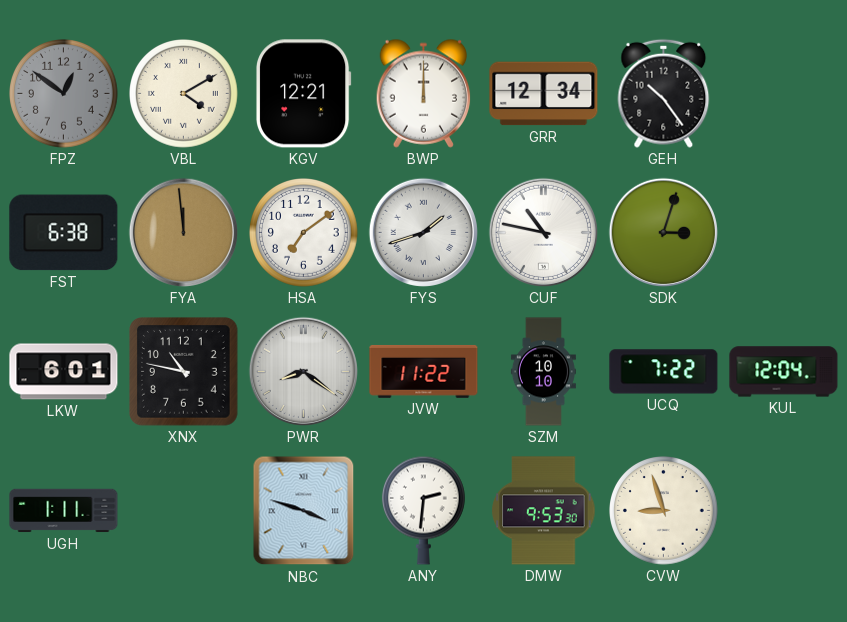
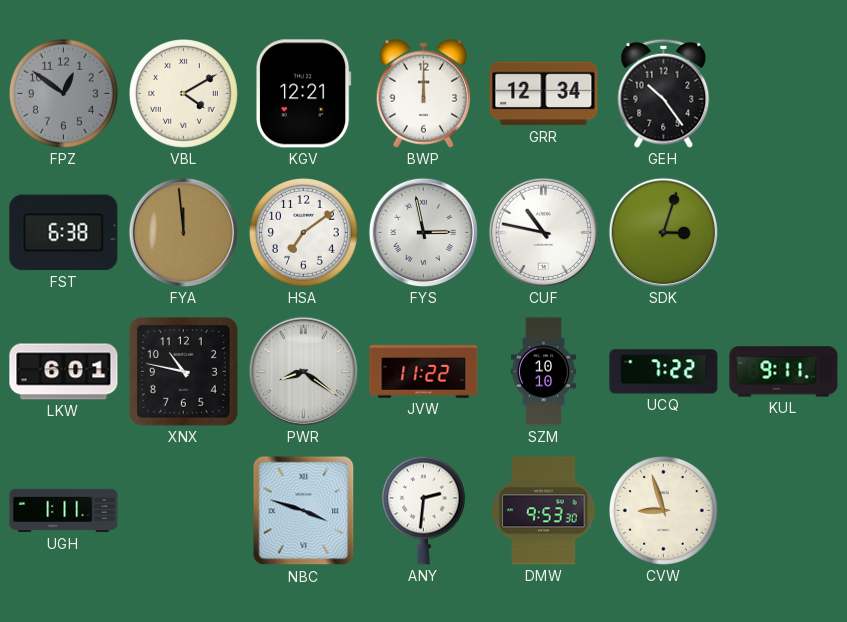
FYS: 1:42 -> 2:58
KUL: 12:04 -> 9:11
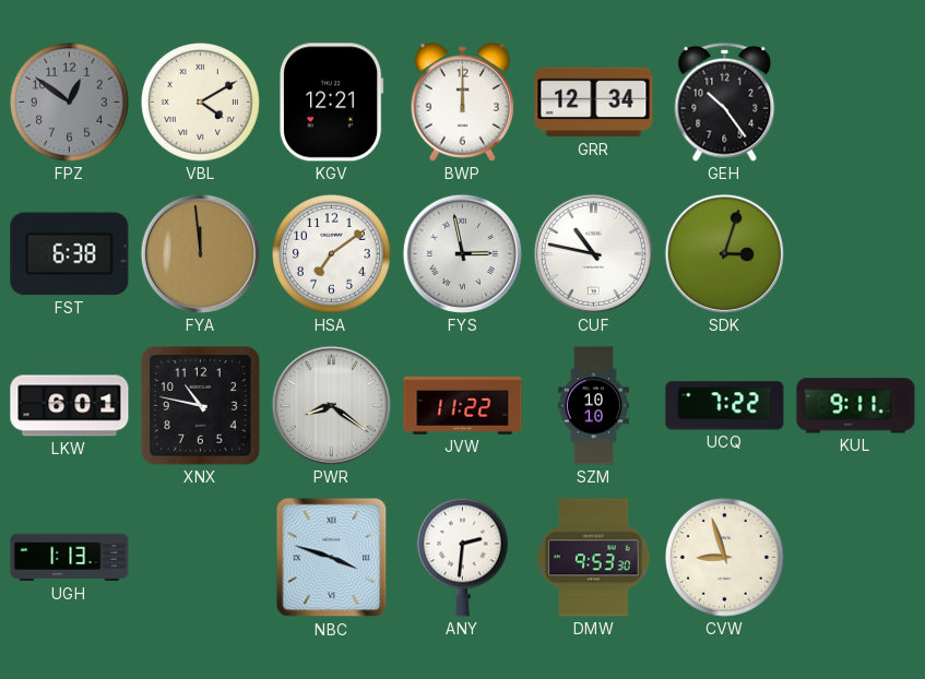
UGH: 1:11 -> 1:13
